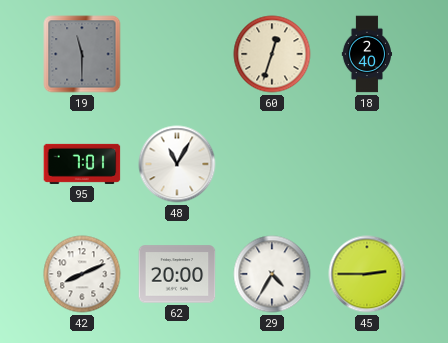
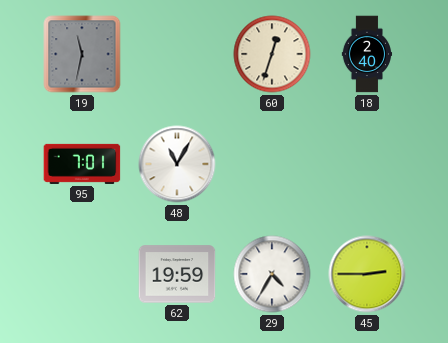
19: 11:30 -> 11:32
42: 8:11 -> none
62: 20:00 -> 19:59
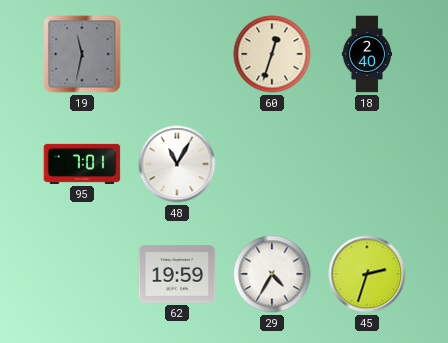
45: 2:45 -> 2:33
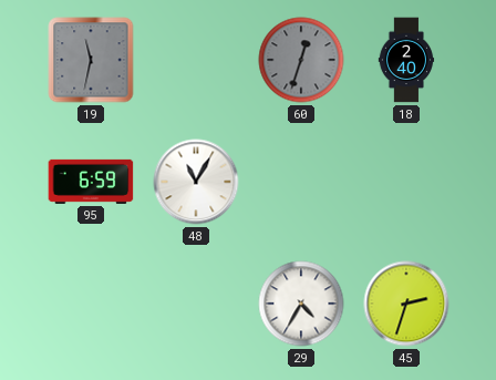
60 dial: cream -> grey
95: 7:01 -> 6:59
62: 19:59 -> none
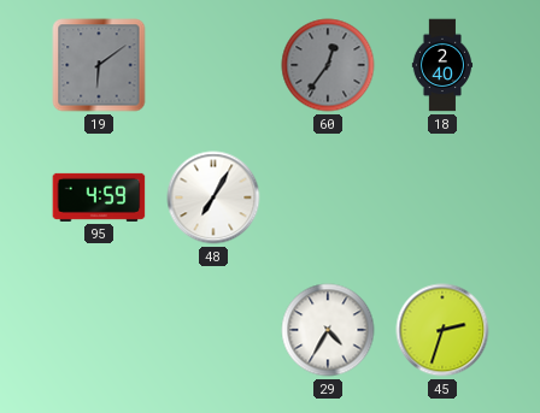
19: 11:32 -> 6:09
60: 12:33 -> 12:36
95: 6:59 -> 4:59
48: 11:05 -> 7:05
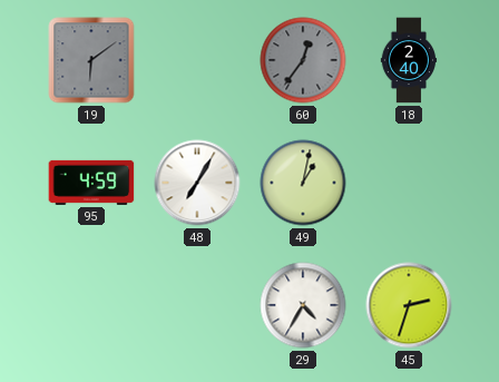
49: none -> 1:02
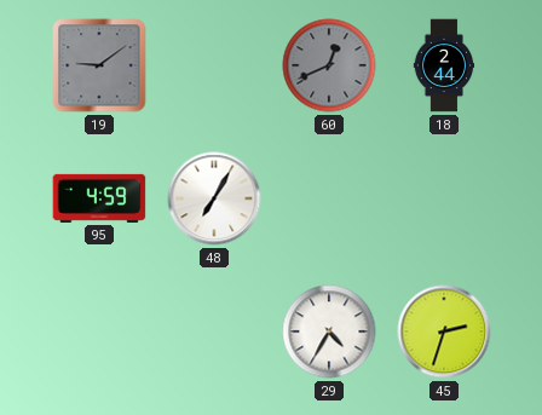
19: 6:09 -> 9:09
60: 12:36 -> 12:41
18: 2:40 -> 2:44
49: 1:02 -> none
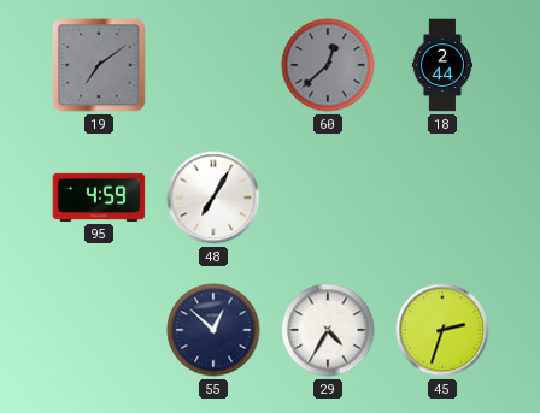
19: 9:09 -> 7:09
60: 12:41 -> 12:38
55: none -> 12:52
